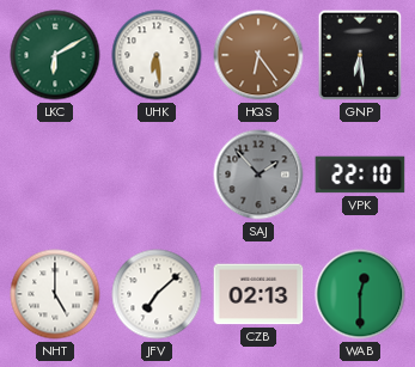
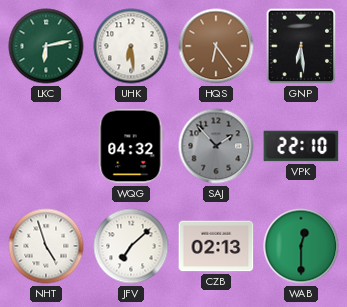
LKC: 6:10 -> 6:13
WQG: none -> 04:32
NHT: 5:00 -> 4:57
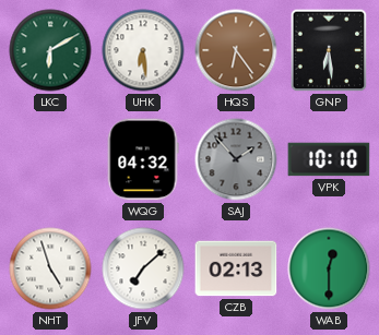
LKC: 6:13 -> 6:10
VPK: 22:10 -> 10:10
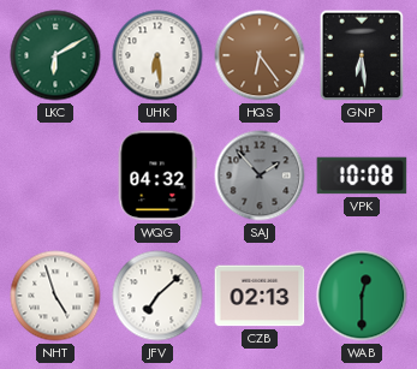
VPK: 10:10 -> 10:08
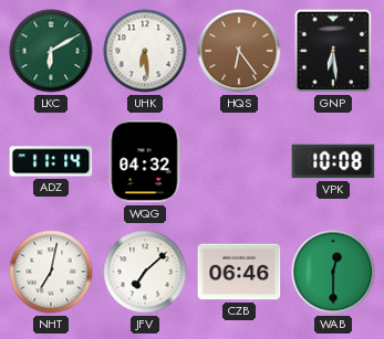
ADZ: none -> 11:14
SAJ: 1:53 -> none
NHT: 4:57 -> 7:02
CZB: 02:13 -> 06:46
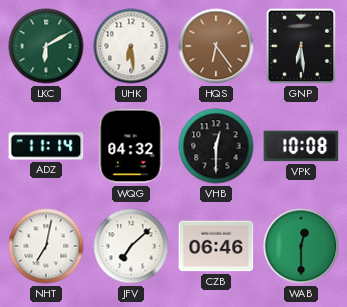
VHB: none -> 12:30
